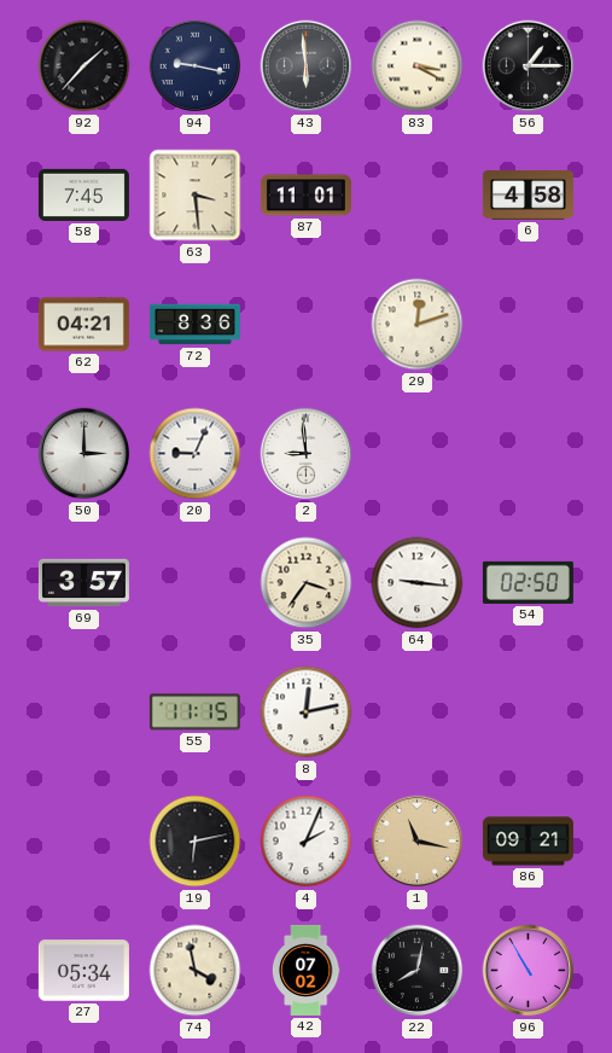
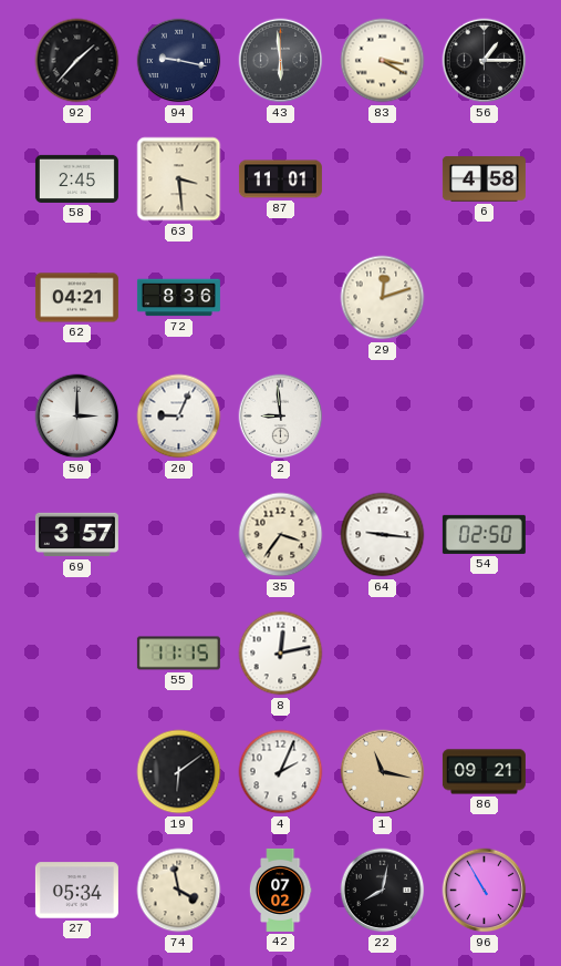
58: 7:45 -> 2:45
19: 6:13 -> 6:09
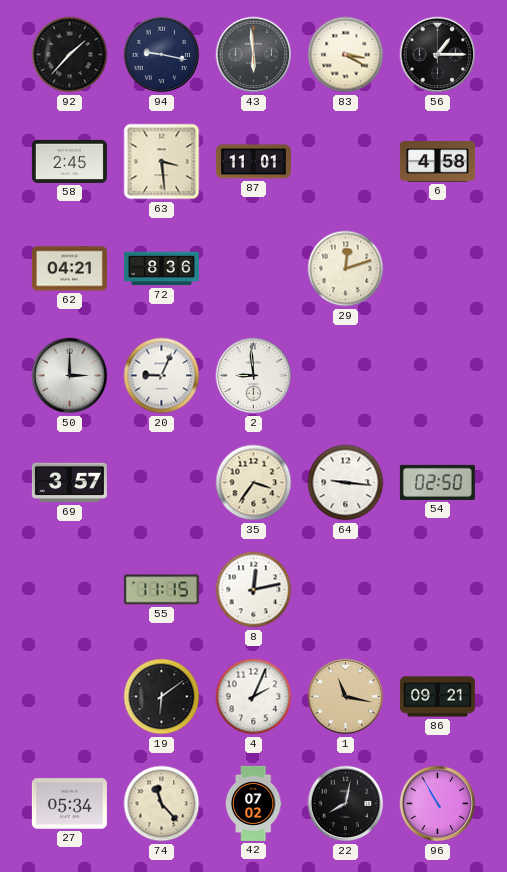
74: 3:58 -> 11:23
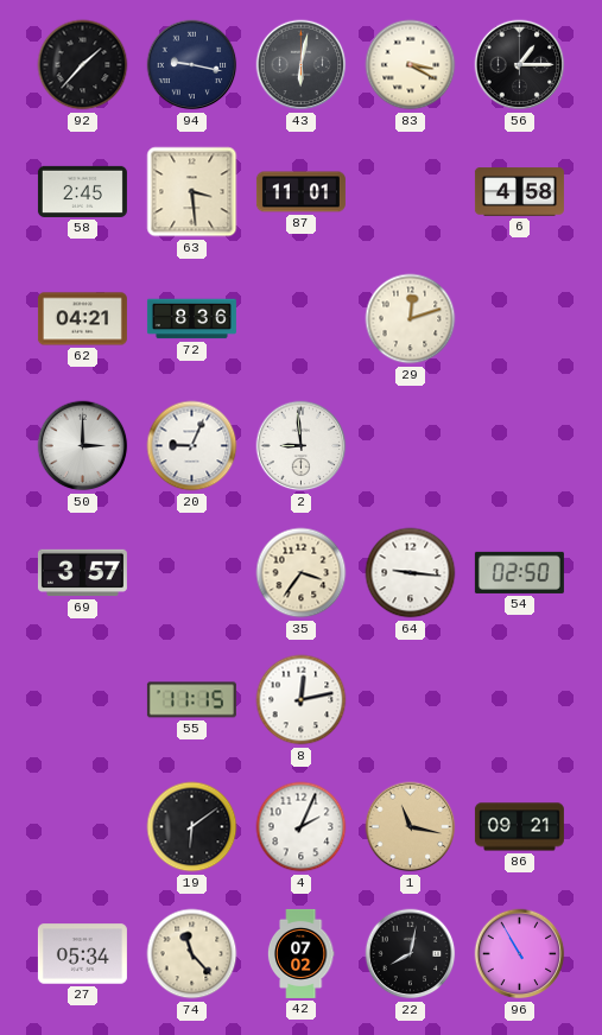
43: 5:59 -> 6:02
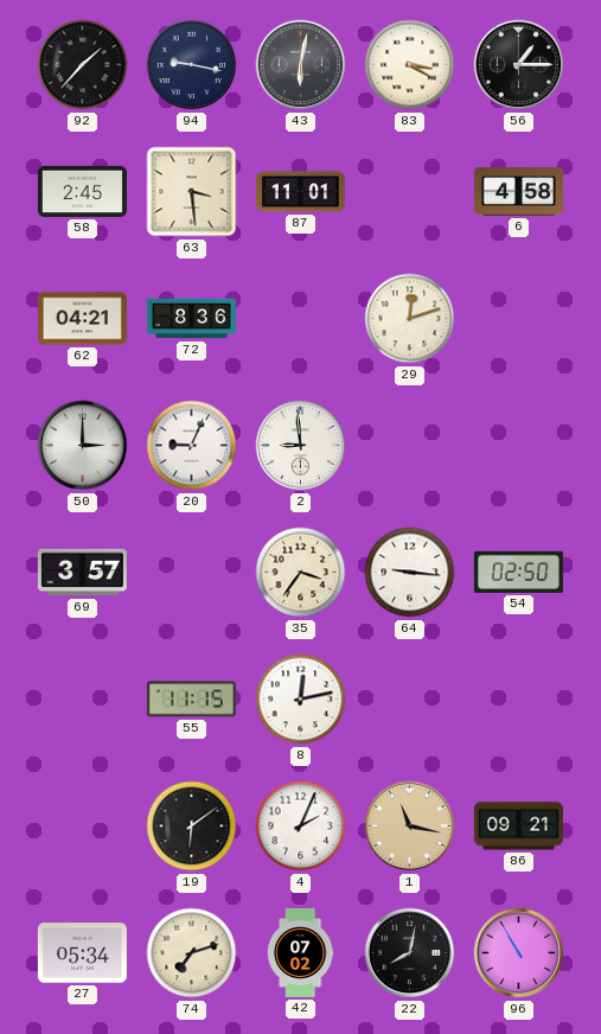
74: 11:23 -> 7:12
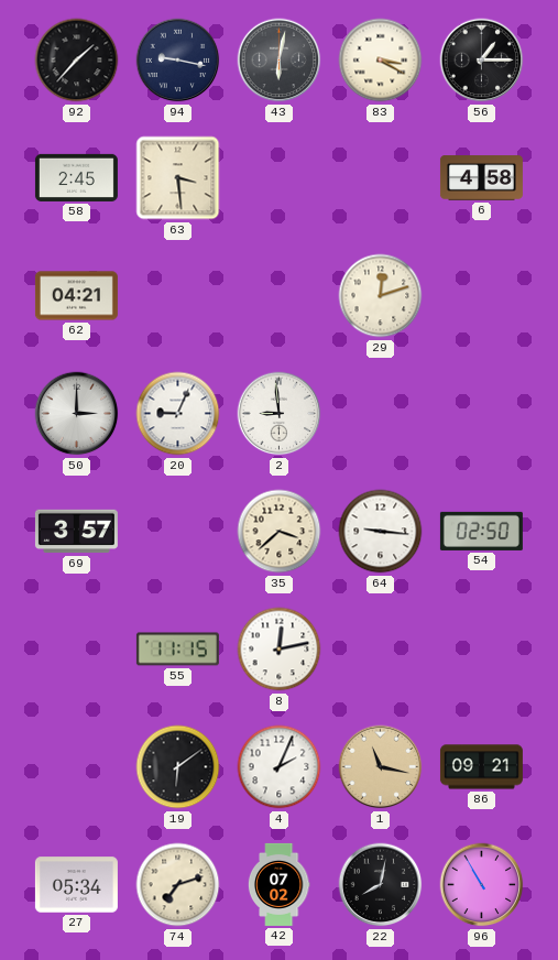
87: 11:01 -> none
72: 8:36 -> none
35: 3:36 -> 3:38
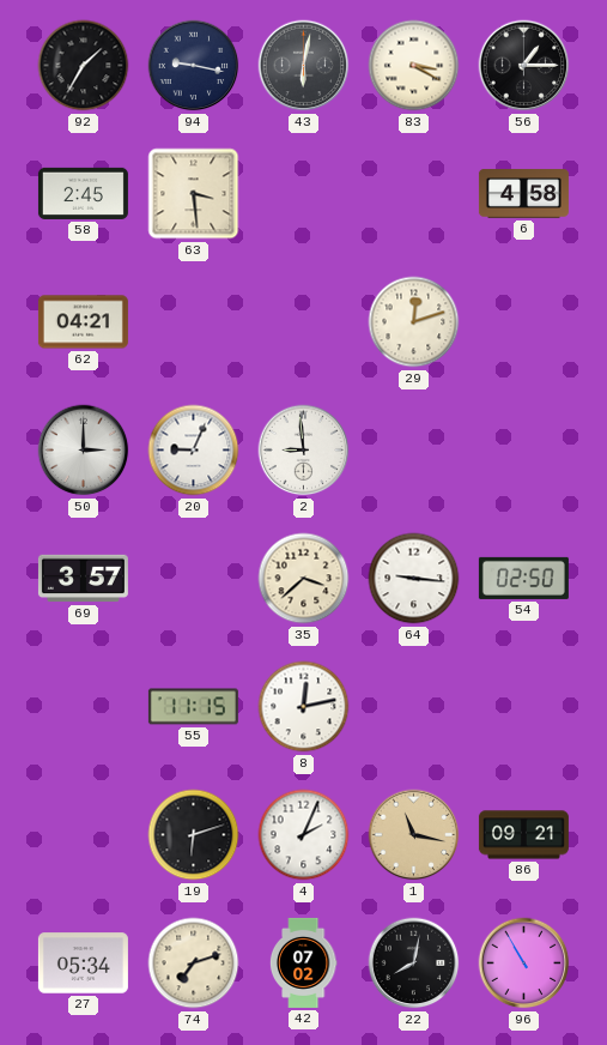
92: 1:37 -> 1:35
19: 6:09 -> 6:12
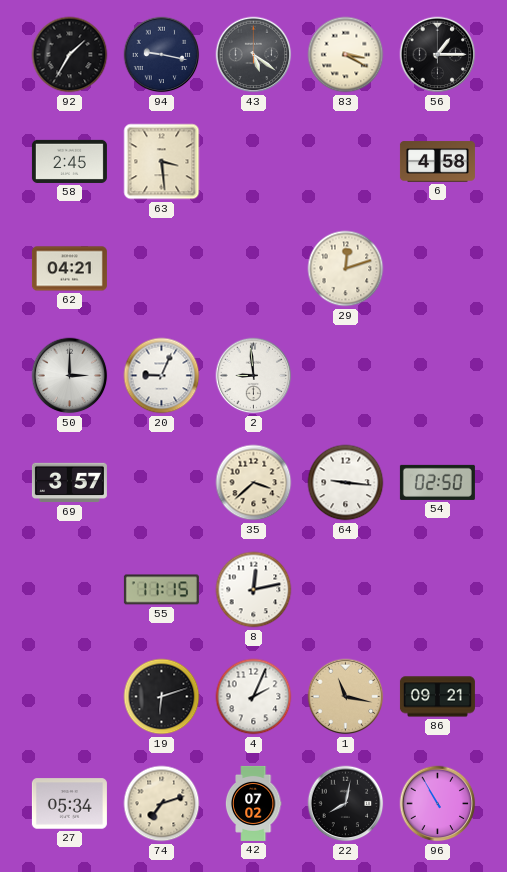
43: 6:02 -> 5:21
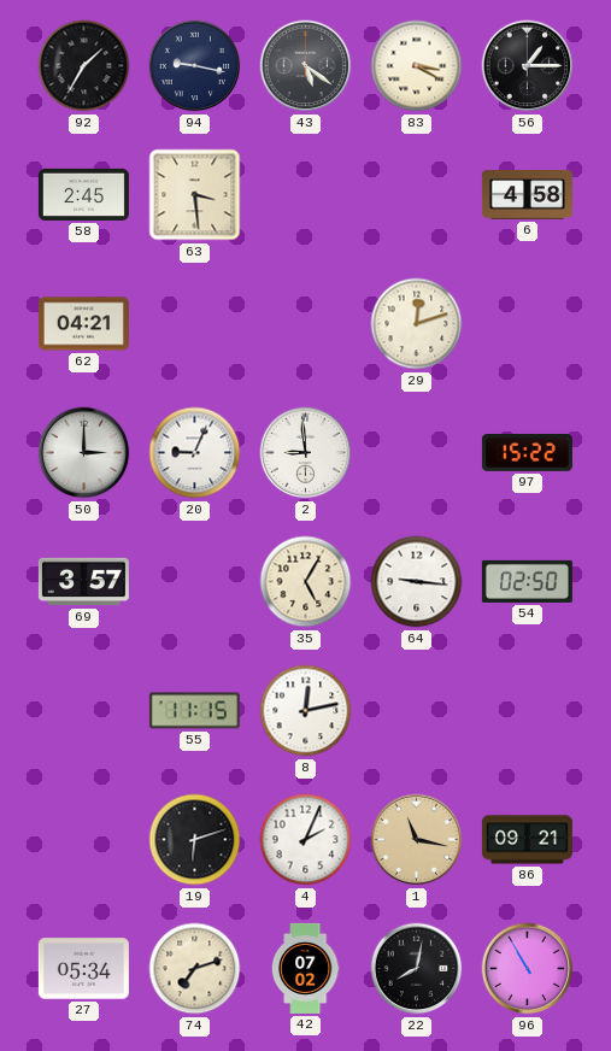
97: none -> 15:22
35: 3:38 -> 5:05
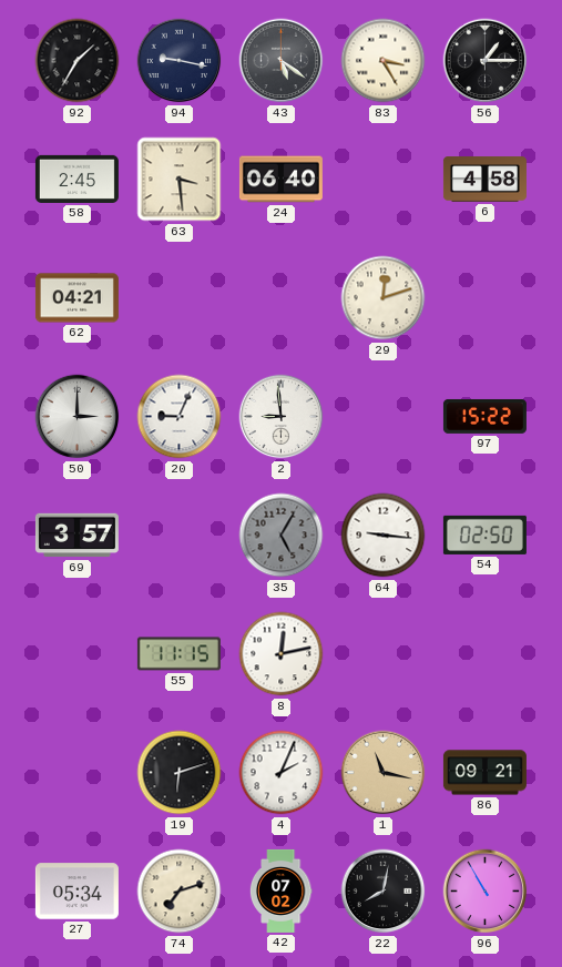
83: 3:20 -> 3:25
24: none -> 06:40
35 dial: cream -> grey
